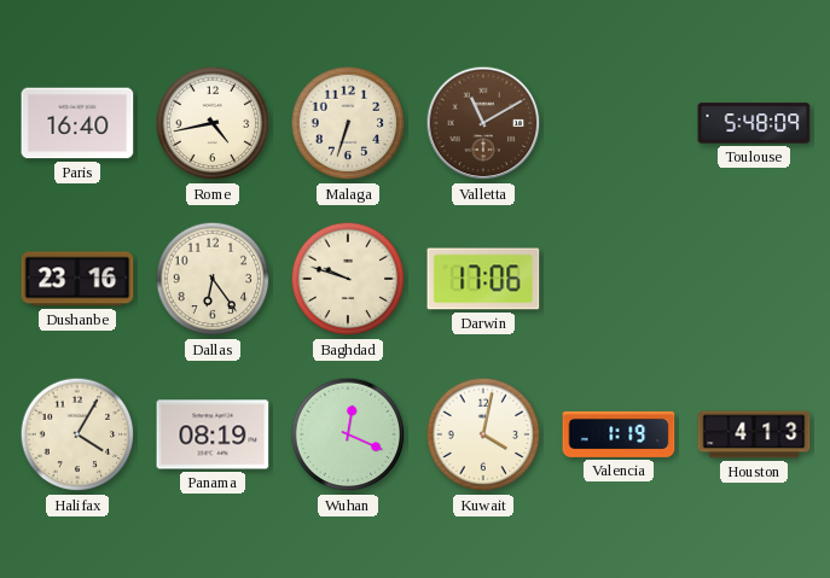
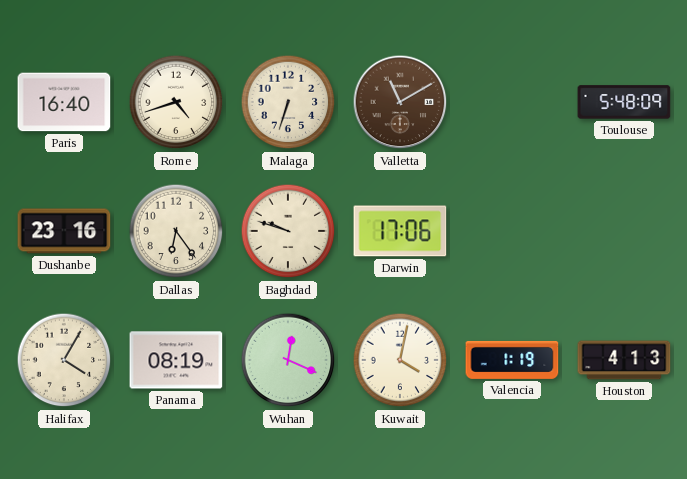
Rome: 4:43 -> 4:42
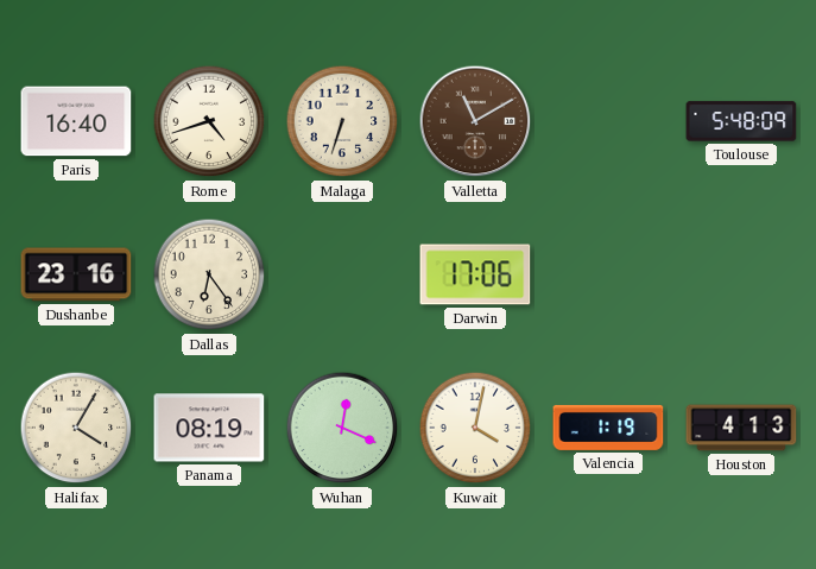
Baghdad: 9:48 -> none
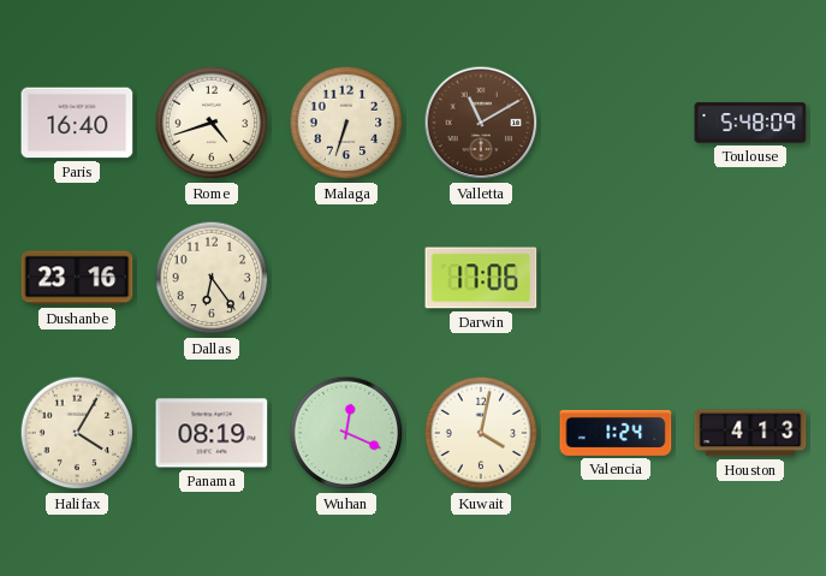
Valencia: 1:19 -> 1:24
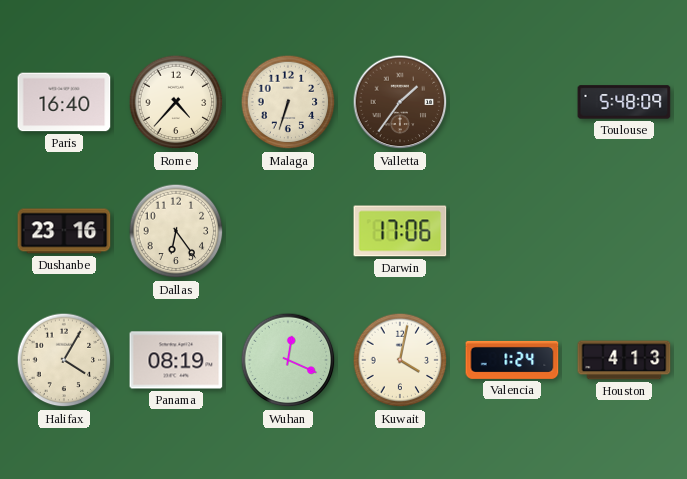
Rome: 4:42 -> 4:37
Valletta: 11:10 -> 1:36
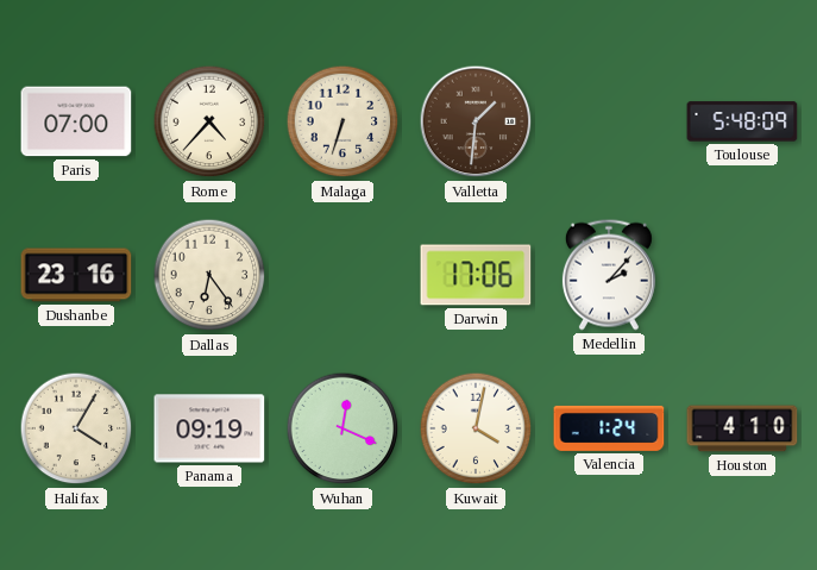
Paris: 16:40 -> 07:00
Valletta: 1:36 -> 1:31
Medellin: none -> 2:07
Panama: 08:19 -> 09:19
Houston: 4:13 -> 4:10
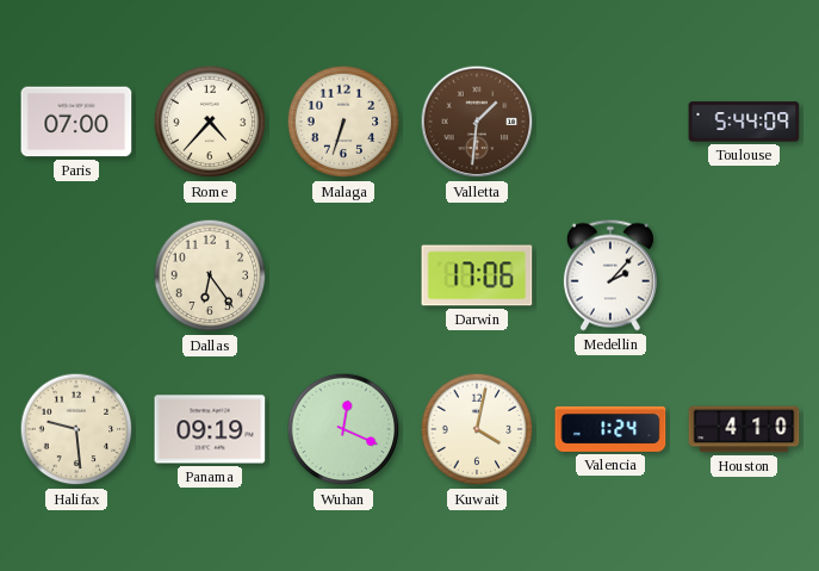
Toulouse: 5:48 -> 5:44
Dushanbe: 23:16 -> none
Halifax: 4:05 -> 9:29
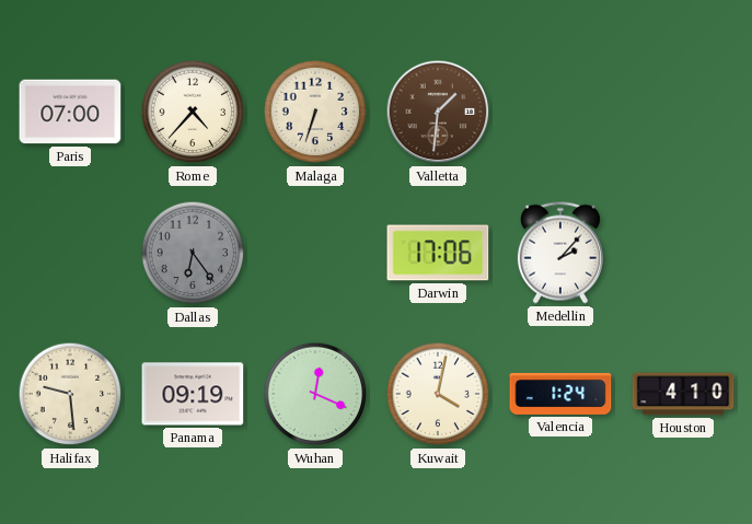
Toulouse: 5:44 -> none
Dallas dial: cream -> grey
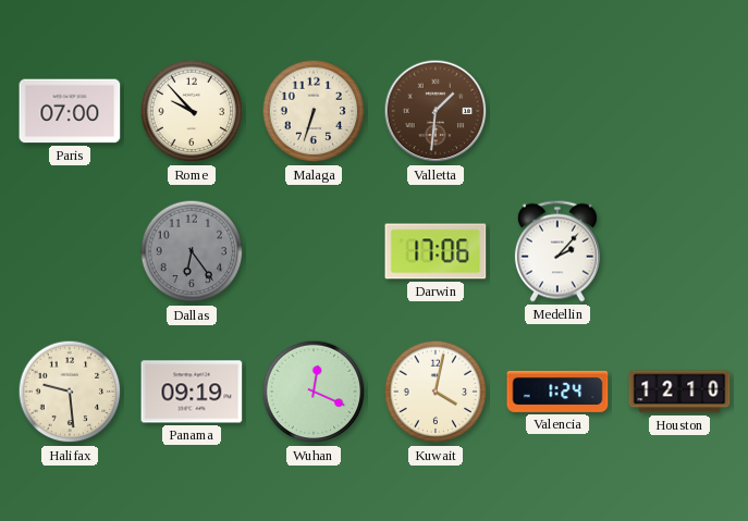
Rome: 4:37 -> 9:53
Houston: 4:10 -> 12:10
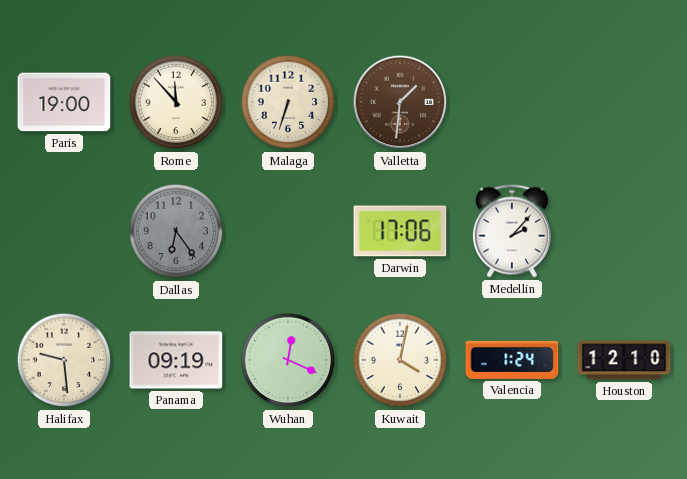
Paris: 07:00 -> 19:00
Rome: 9:53 -> 11:53
